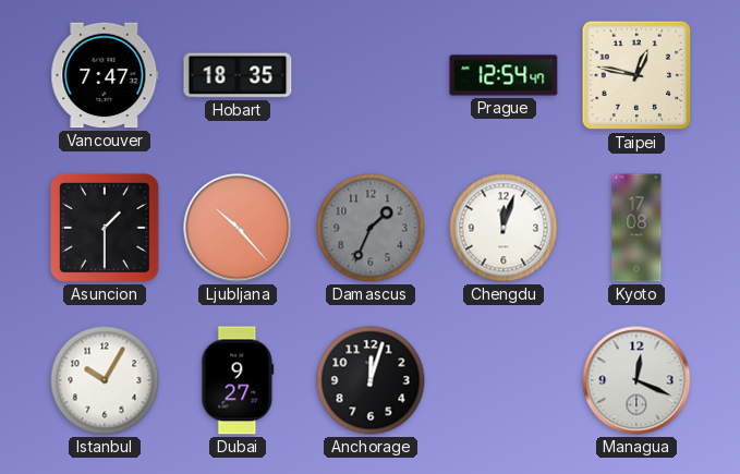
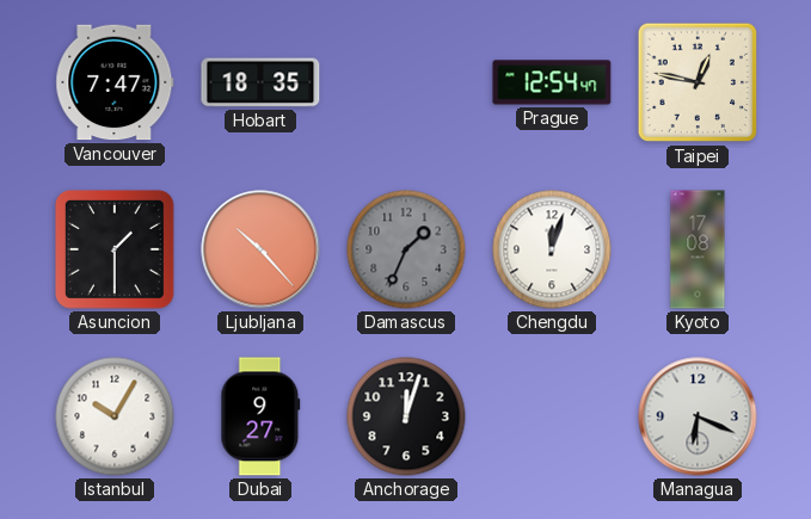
Managua: 12:19 -> 6:19
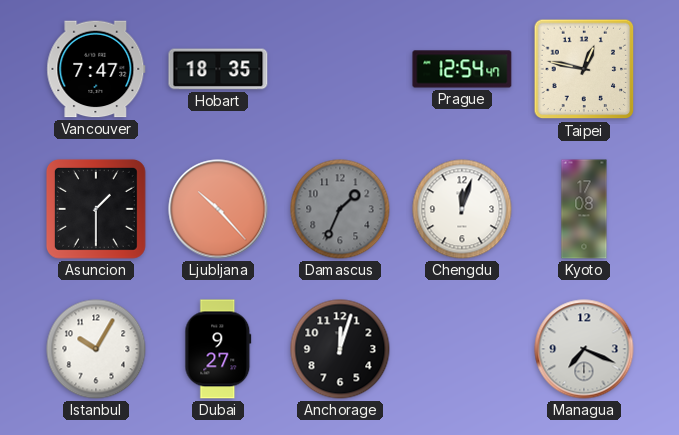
Managua: 6:19 -> 7:19
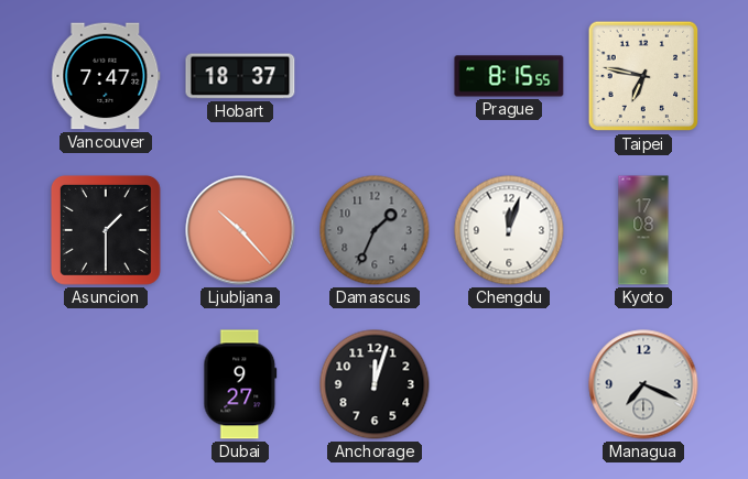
Hobart: 18:35 -> 18:37
Prague: 12:54 -> 8:15
Taipei: 12:47 -> 6:47
Istanbul: 10:05 -> none
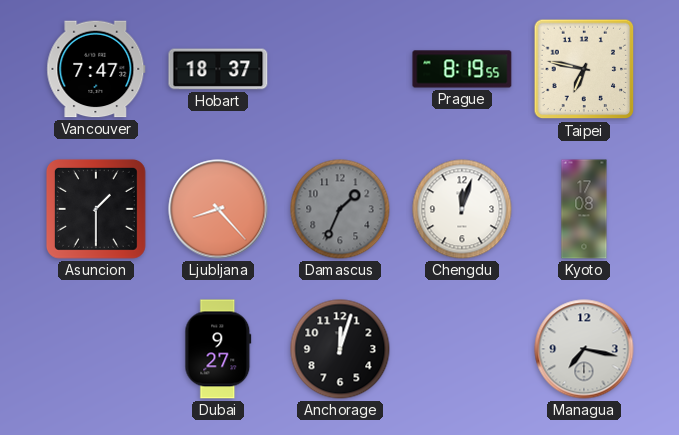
Prague: 8:15 -> 8:19
Ljubljana: 10:23 -> 8:23
Managua: 7:19 -> 7:17
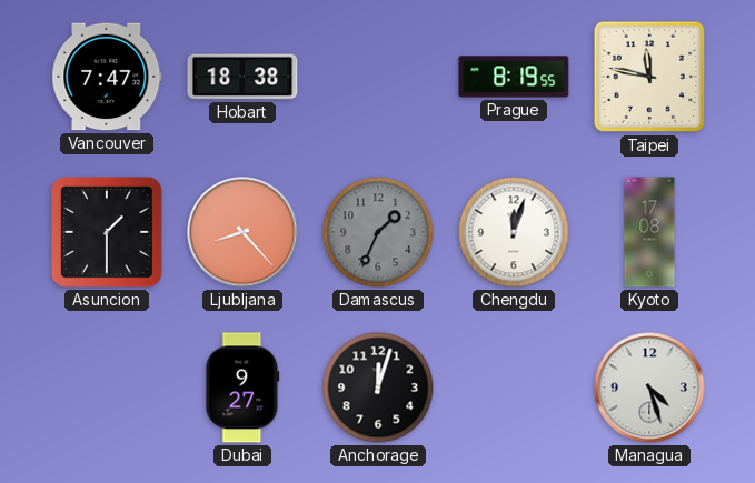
Hobart: 18:37 -> 18:38
Taipei: 6:47 -> 11:47
Managua: 7:17 -> 4:27
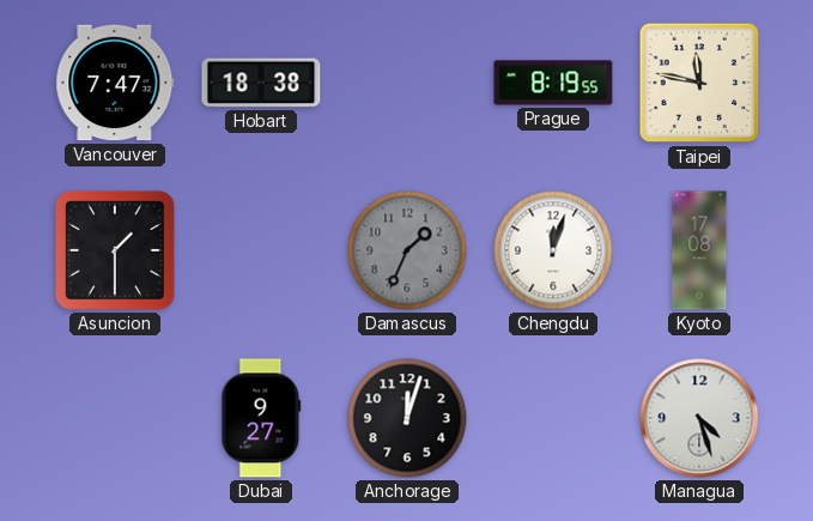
Ljubljana: 8:23 -> none
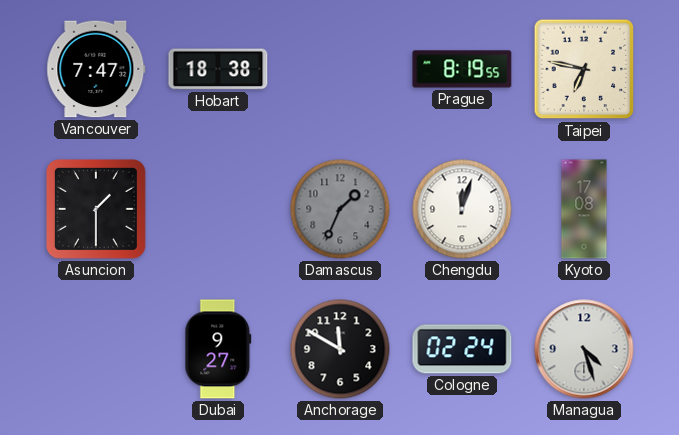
Taipei: 11:47 -> 6:47
Anchorage: 12:03 -> 11:50
Cologne: none -> 02:24
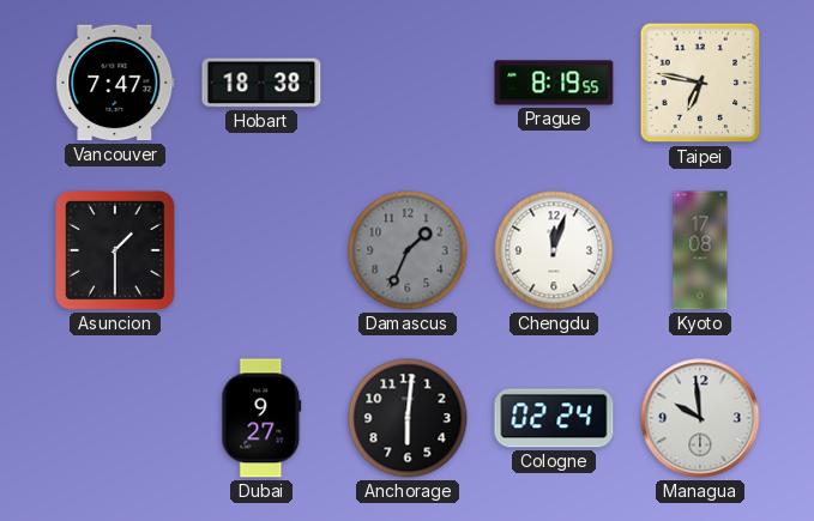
Anchorage: 11:50 -> 6:01
Managua: 4:27 -> 9:59
